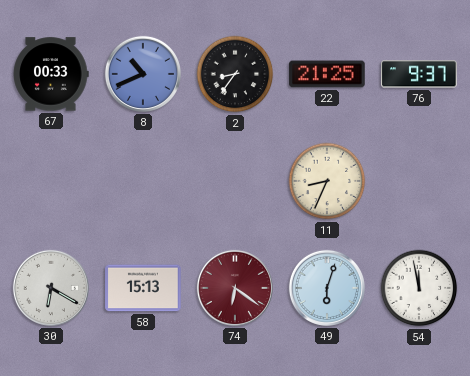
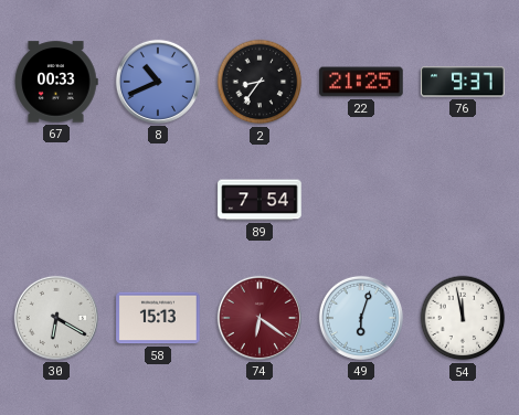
89: none -> 7:54
11: 8:34 -> none
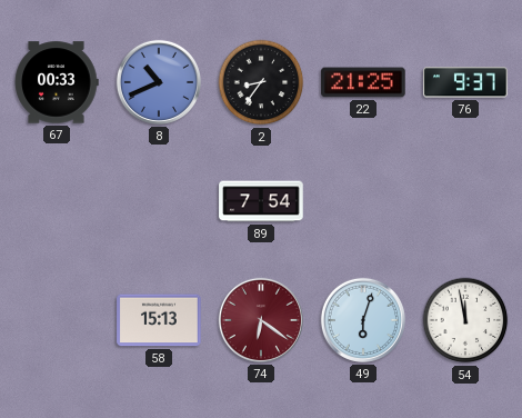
30: 6:20 -> none
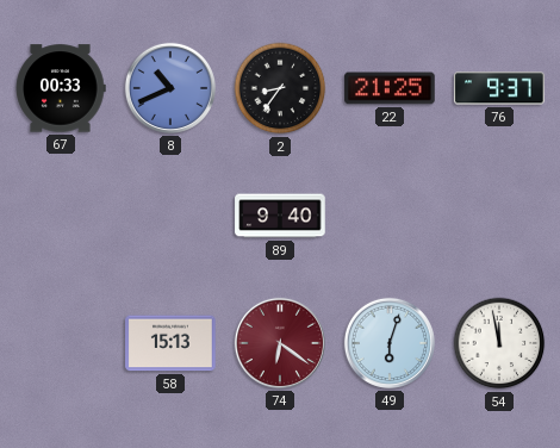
89: 7:54 -> 9:40
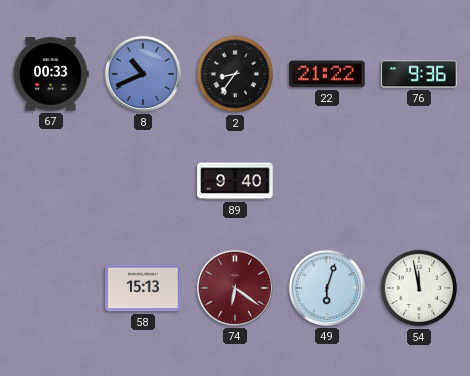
22: 21:25 -> 21:22
76: 9:37 -> 9:36
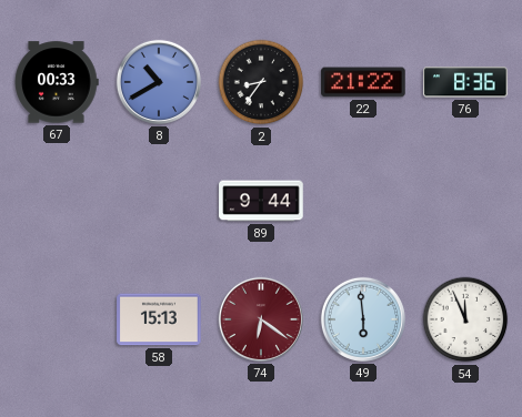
8: 10:41 -> 10:40
76: 9:36 -> 8:36
89: 9:40 -> 9:44
49: 6:03 -> 5:59
54: 11:58 -> 11:56
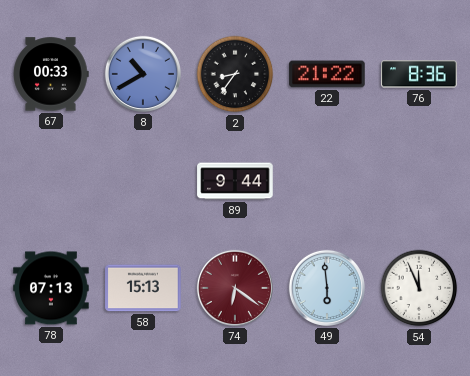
78: none -> 07:13
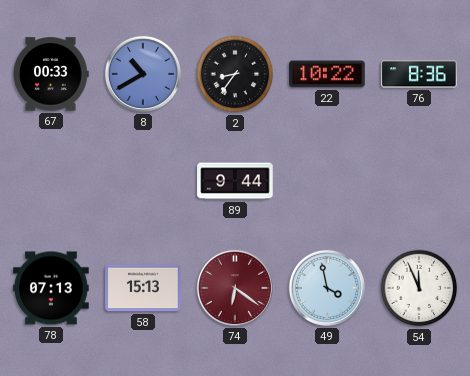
22: 21:22 -> 10:22
49: 5:59 -> 3:58
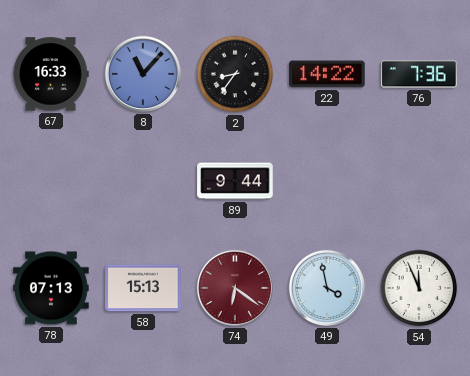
67: 00:33 -> 16:33
8: 10:40 -> 11:07
22: 10:22 -> 14:22
76: 8:36 -> 7:36
